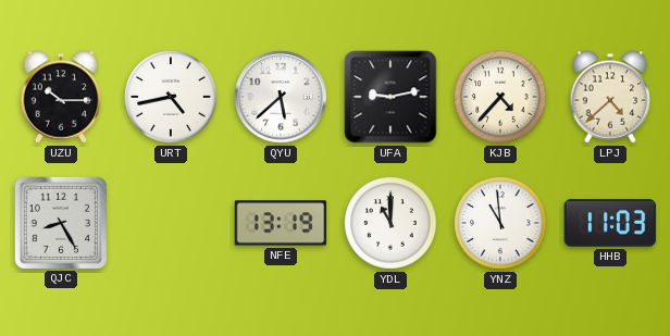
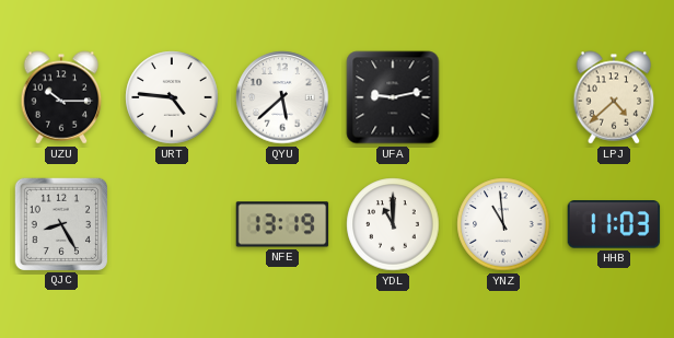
URT: 4:43 -> 4:46
KJB: 4:37 -> none
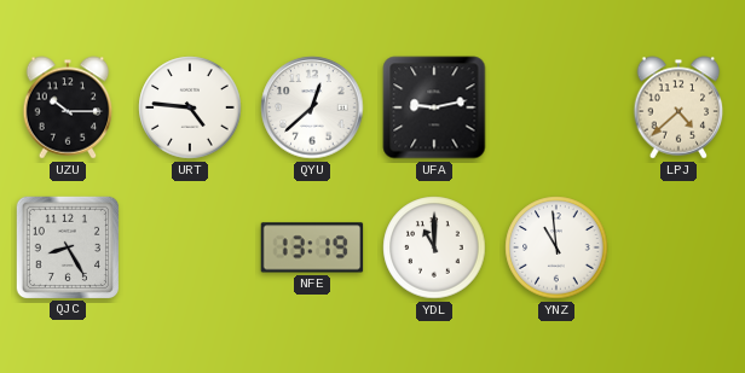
QYU: 5:38 -> 12:38
HHB: 11:03 -> none
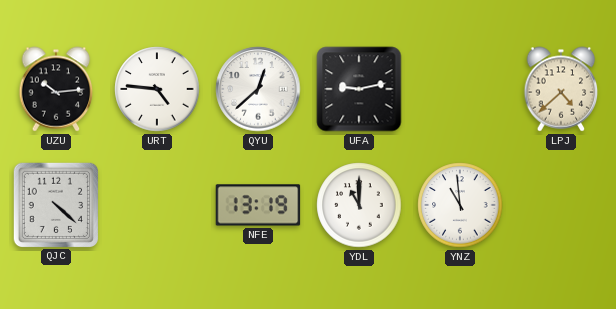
UZU: 10:15 -> 10:14
QJC: 8:25 -> 4:22
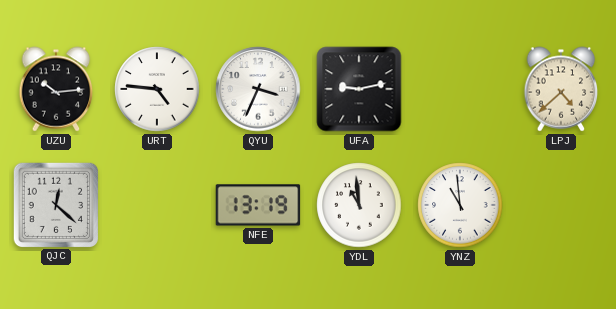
QYU: 12:38 -> 3:34
QJC: 4:22 -> 12:22
YDL: 11:00 -> 10:59
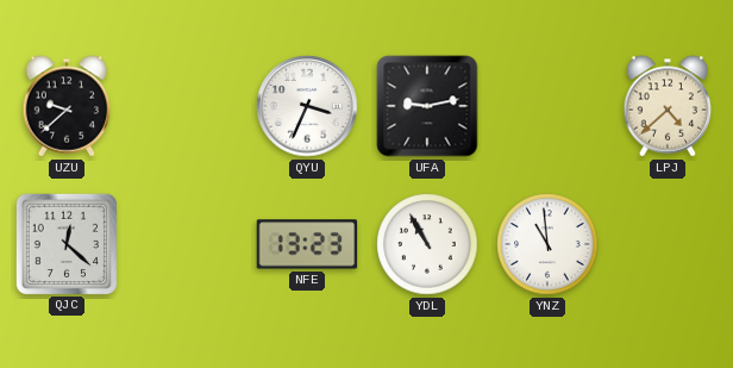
UZU: 10:14 -> 9:38
URT: 4:46 -> none
NFE: 13:19 -> 13:23
YDL: 10:59 -> 10:55
